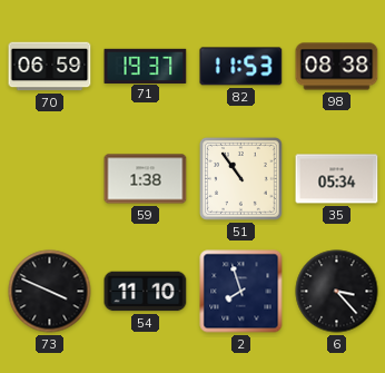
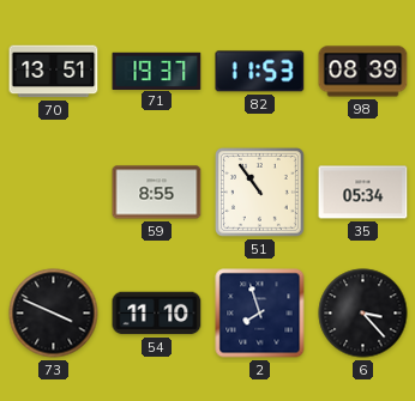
70: 06:59 -> 13:51
98: 08:38 -> 08:39
59: 1:38 -> 8:55
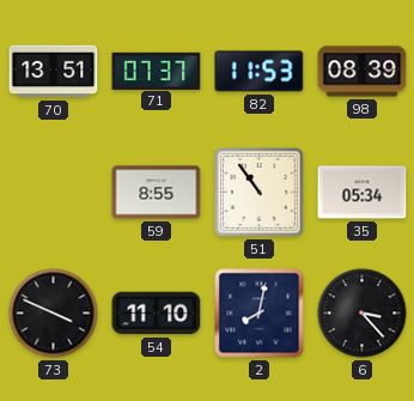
71: 19:37 -> 07:37
2: 7:57 -> 8:02
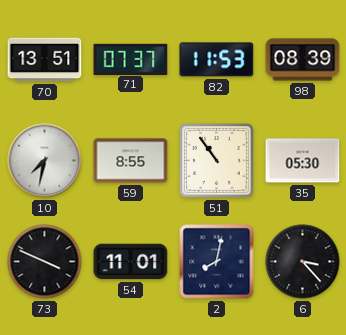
10: none -> 7:32
35: 05:34 -> 05:30
54: 11:10 -> 11:01
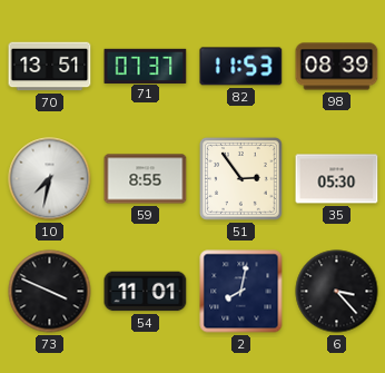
51: 10:54 -> 2:54
